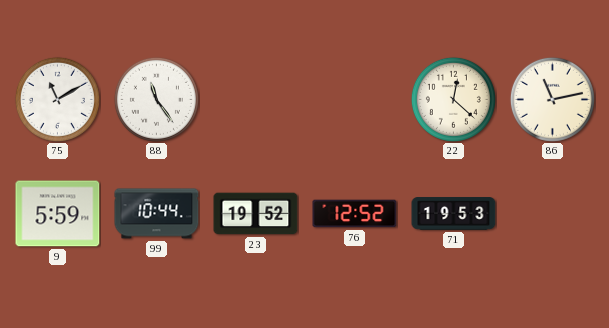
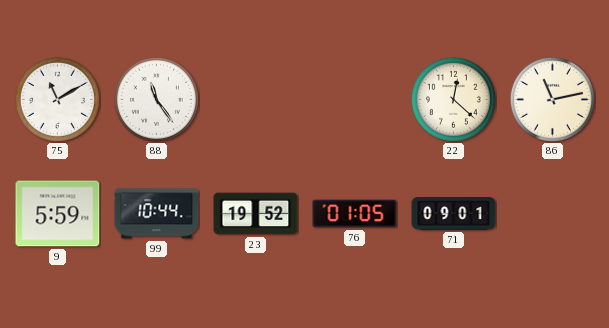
76: 12:52 -> 01:05
71: 19:53 -> 09:01
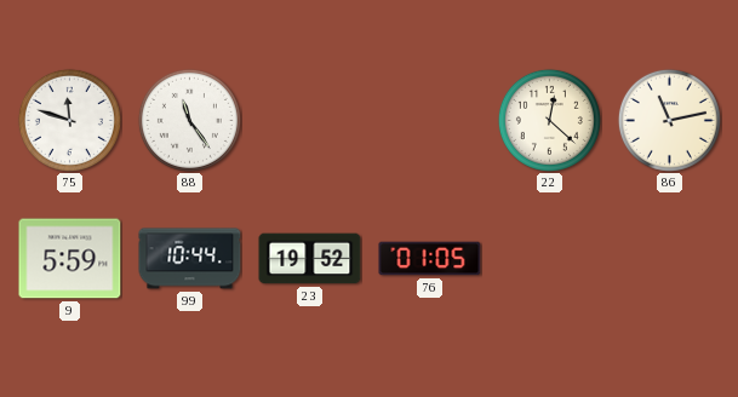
75: 11:10 -> 11:48
71: 09:01 -> none
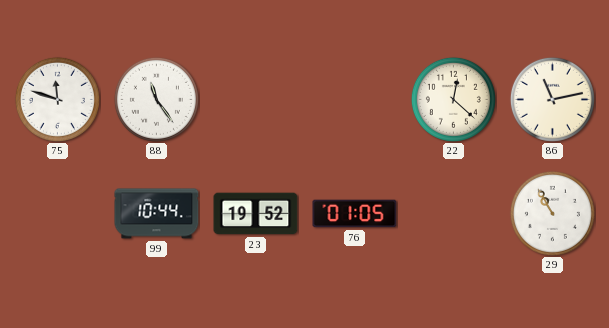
9: 5:59 -> none
29: none -> 10:55
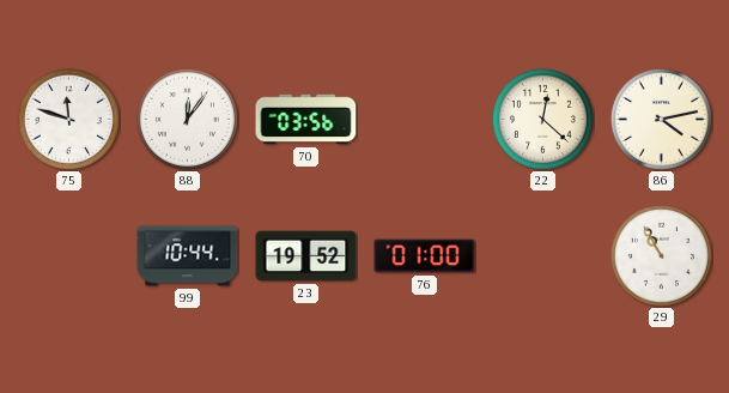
88: 11:24 -> 12:06
70: none -> 03:56
86: 11:13 -> 4:13
76: 01:05 -> 01:00
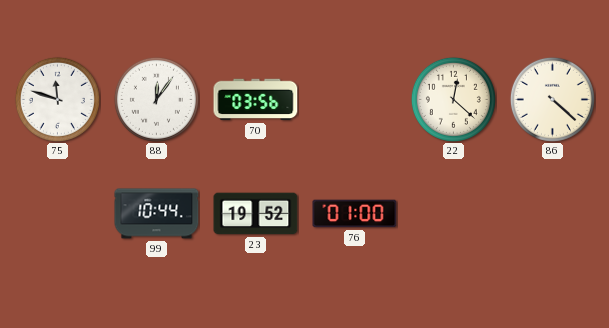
86: 4:13 -> 4:22
29: 10:55 -> none
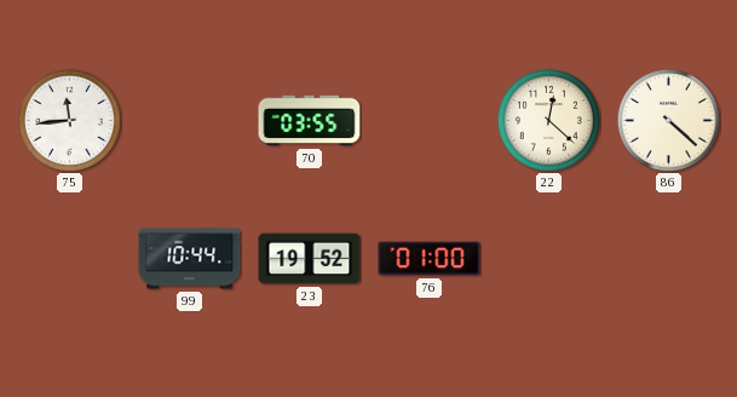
75: 11:48 -> 11:44
88: 12:06 -> none
70: 03:56 -> 03:55
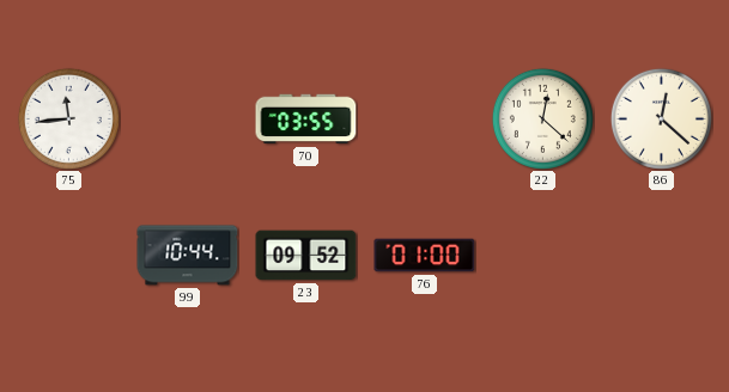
86: 4:22 -> 12:22
23: 19:52 -> 09:52
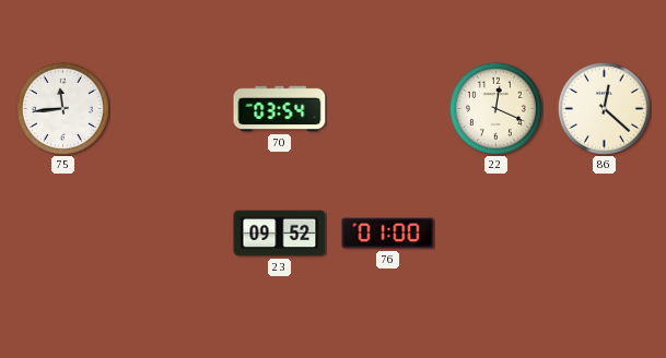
70: 03:55 -> 03:54
22: 12:22 -> 12:19
99: 10:44 -> none
